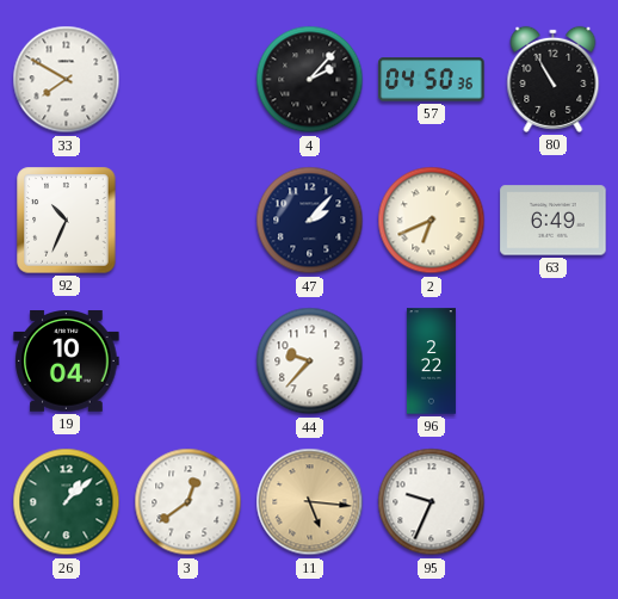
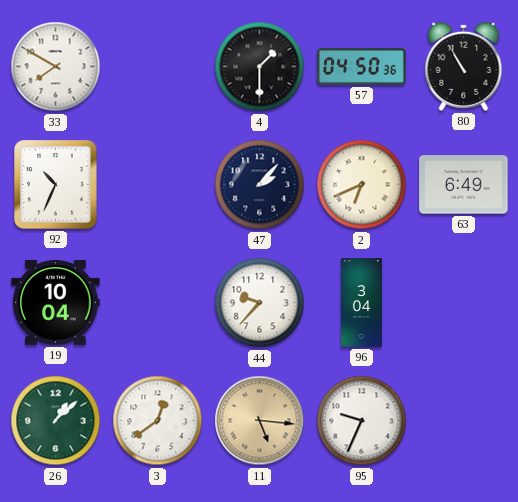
4: 2:07 -> 1:30
96: 2:22 -> 3:04
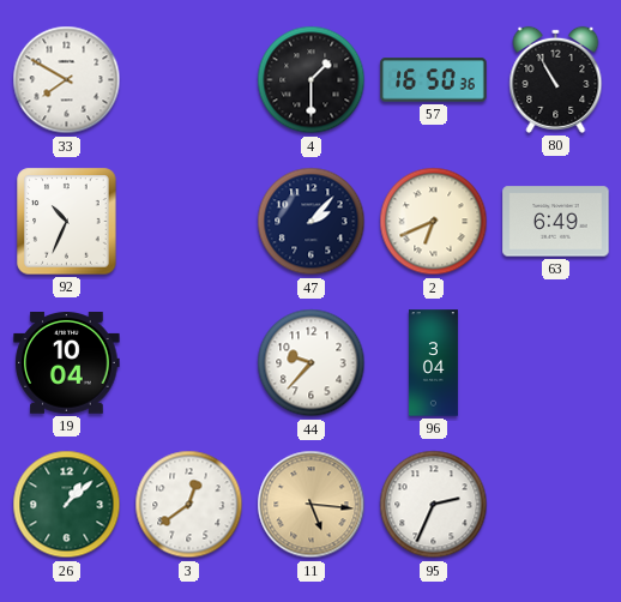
57: 04:50 -> 16:50
95: 9:34 -> 2:34
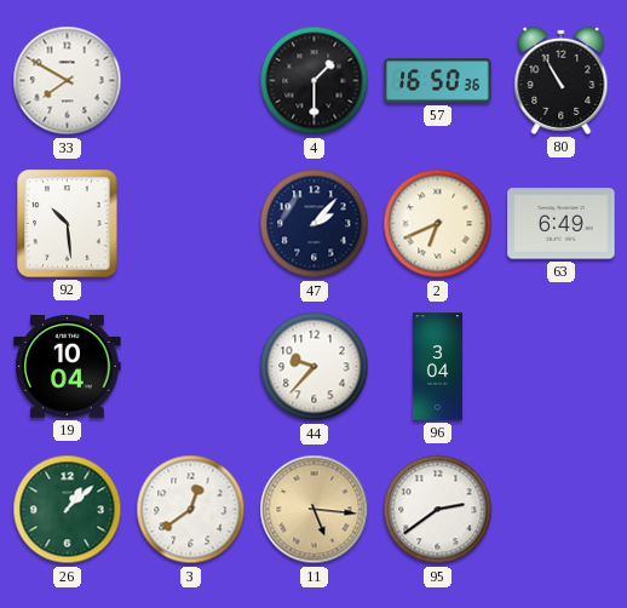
92: 10:34 -> 10:29
95: 2:34 -> 2:39
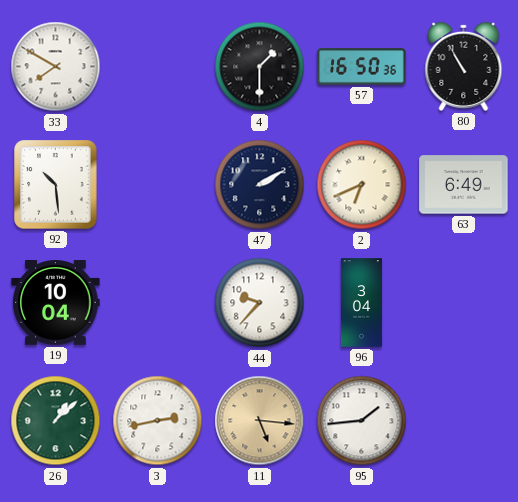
47: 2:07 -> 2:10
3: 12:39 -> 2:43
95: 2:39 -> 1:44
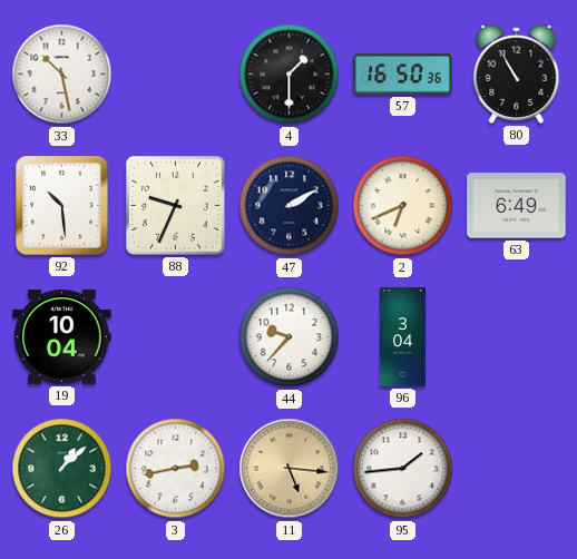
33: 7:50 -> 10:28
88: none -> 9:34
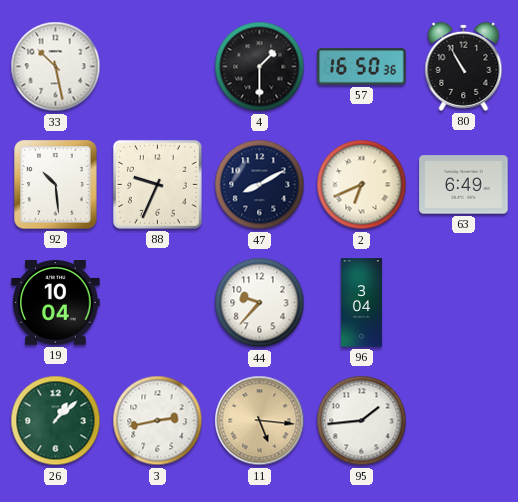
47: 2:10 -> 8:10
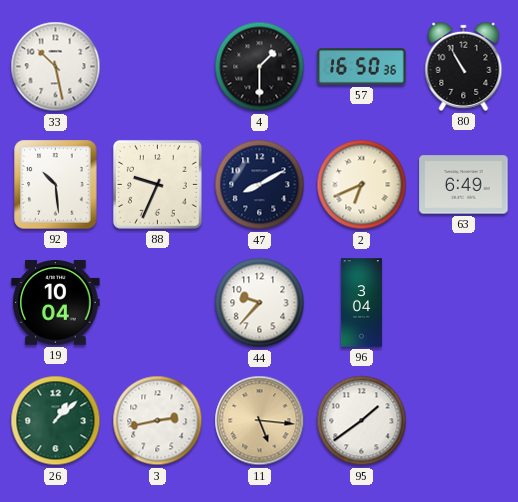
95: 1:44 -> 1:39
